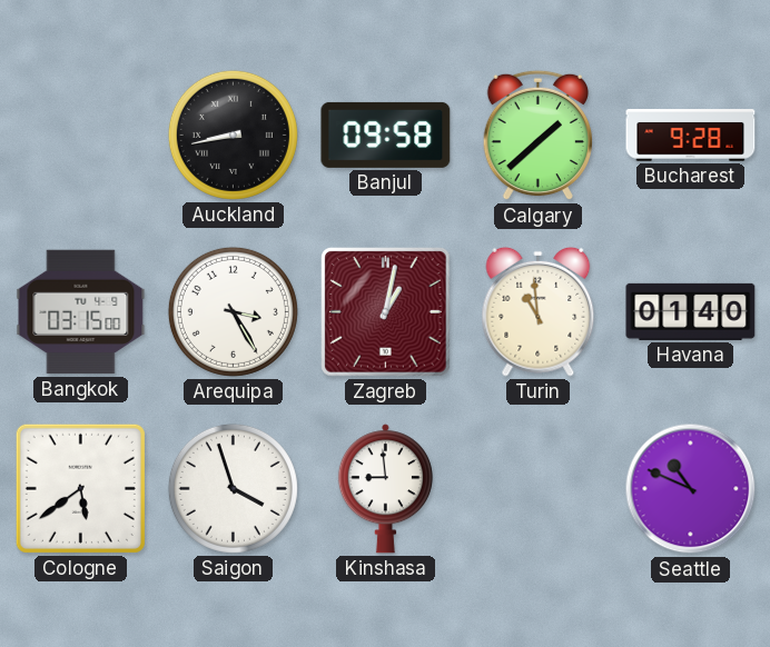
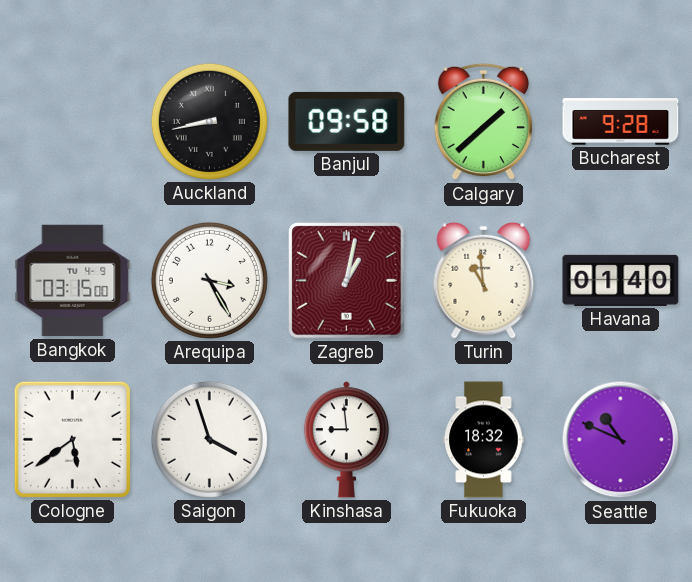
Fukuoka: none -> 18:32
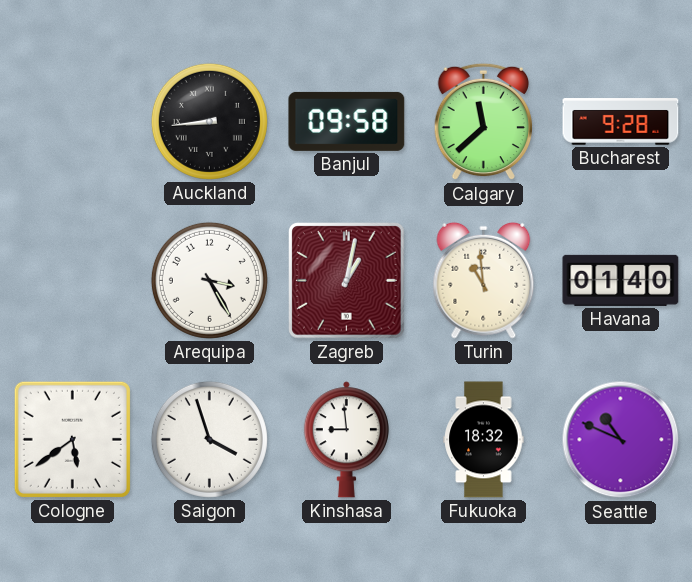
Auckland: 8:43 -> 8:44
Calgary: 1:38 -> 11:38
Bangkok: 03:15 -> none
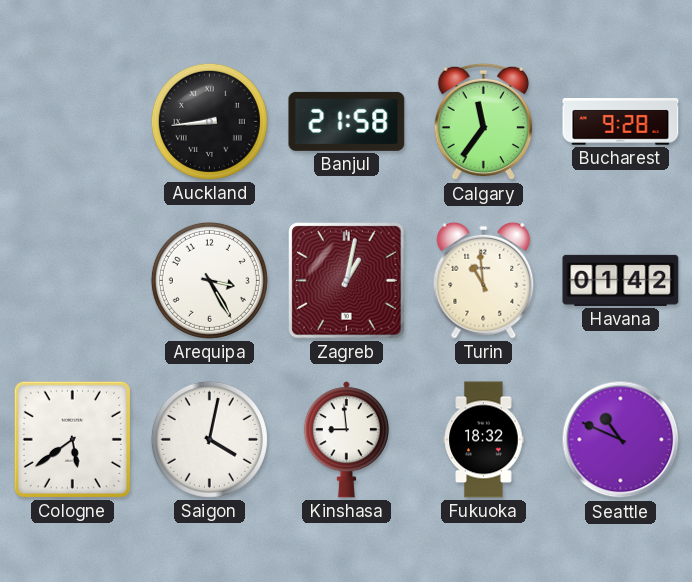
Banjul: 09:58 -> 21:58
Calgary: 11:38 -> 11:36
Havana: 01:40 -> 01:42
Saigon: 3:57 -> 4:02
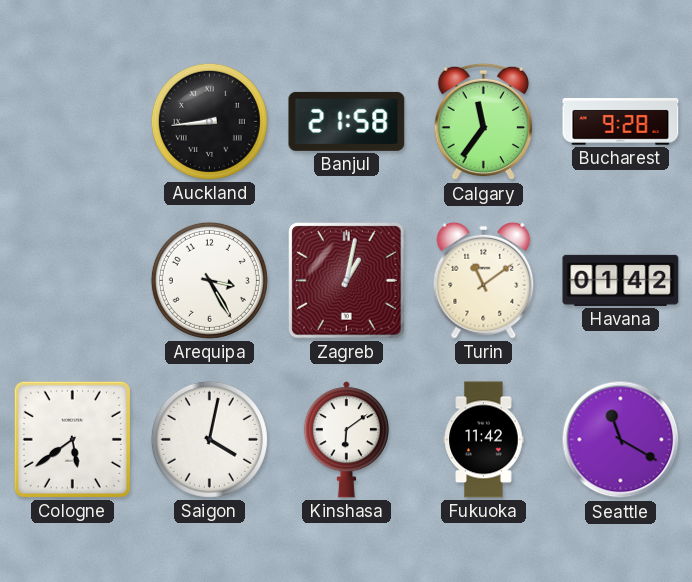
Turin: 10:59 -> 11:09
Kinshasa: 8:59 -> 6:09
Fukuoka: 18:32 -> 11:42
Seattle: 10:49 -> 11:20
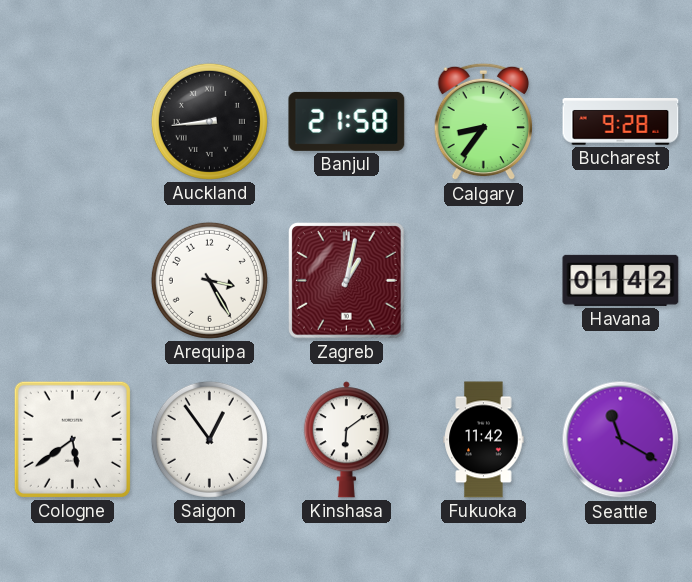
Calgary: 11:36 -> 8:36
Turin: 11:09 -> none
Saigon: 4:02 -> 12:54
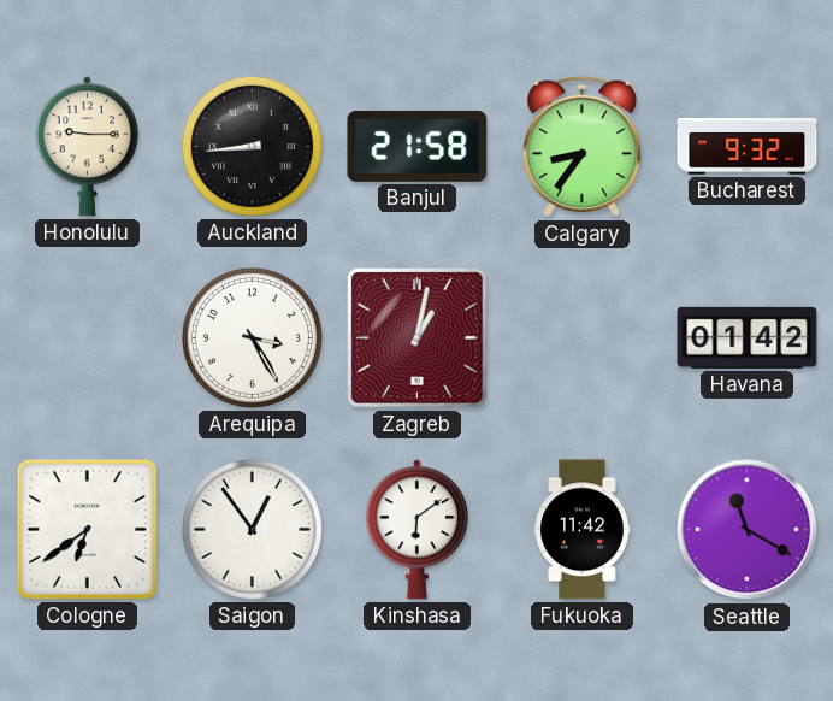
Honolulu: none -> 9:15
Bucharest: 9:28 -> 9:32
Cologne: 5:39 -> 6:39
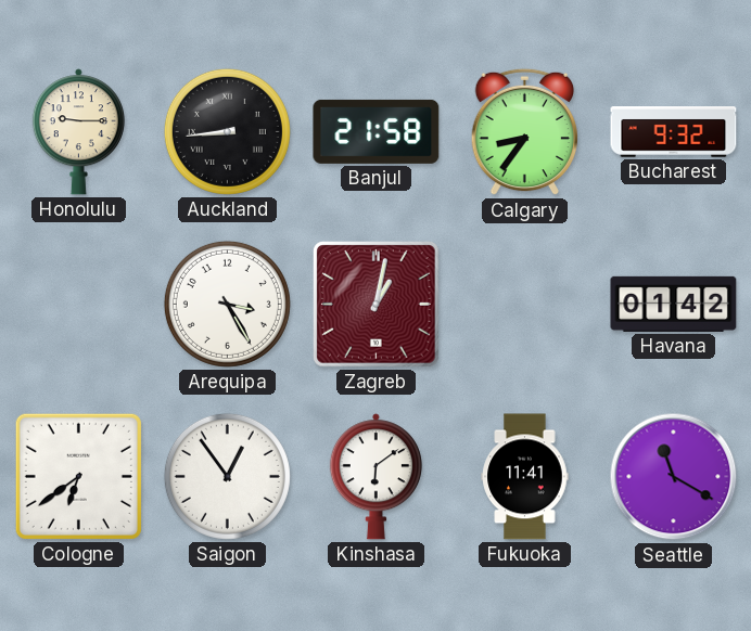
Fukuoka: 11:42 -> 11:41
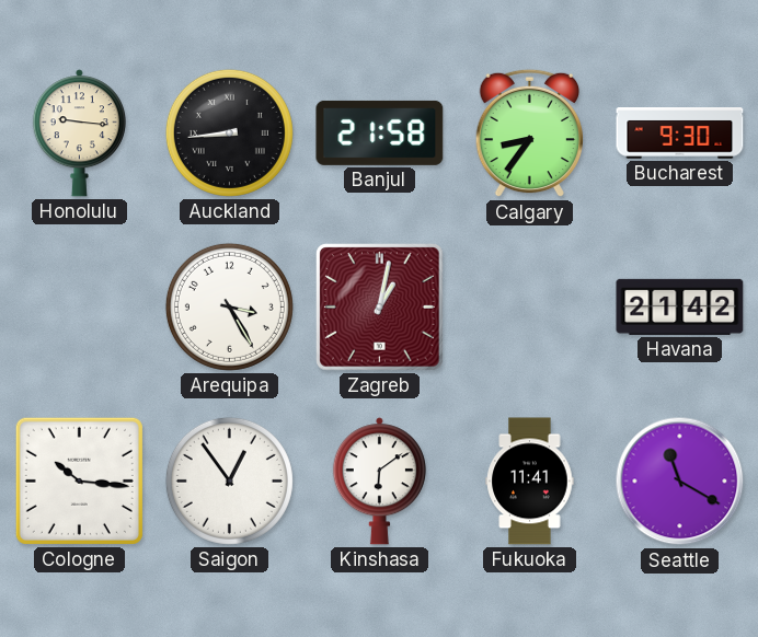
Honolulu: 9:15 -> 9:16
Bucharest: 9:32 -> 9:30
Havana: 01:42 -> 21:42
Cologne: 6:39 -> 10:16
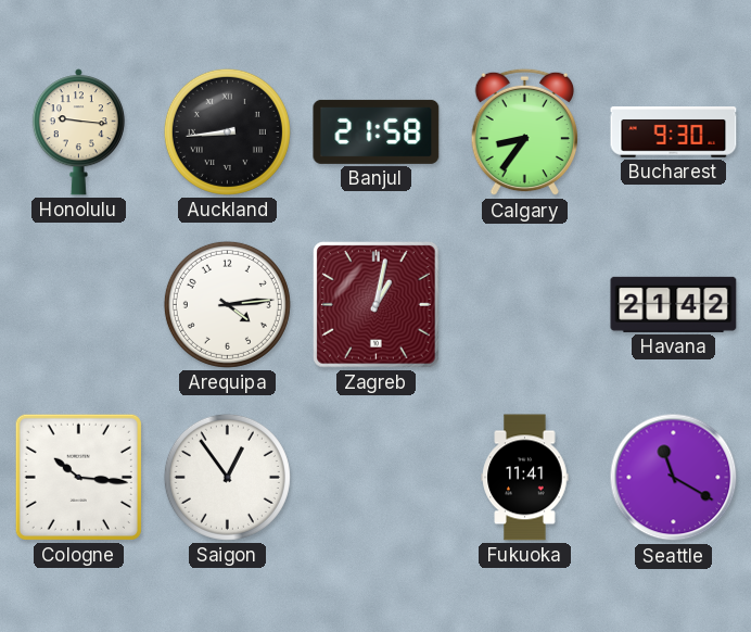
Arequipa: 3:25 -> 4:14
Kinshasa: 6:09 -> none
